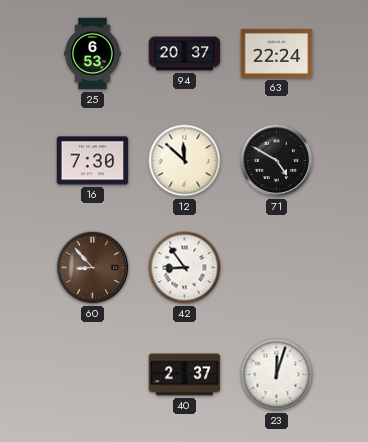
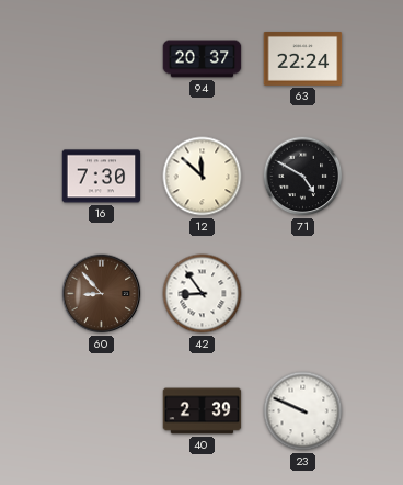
25: 6:53 -> none
40: 2:37 -> 2:39
23: 12:03 -> 9:49
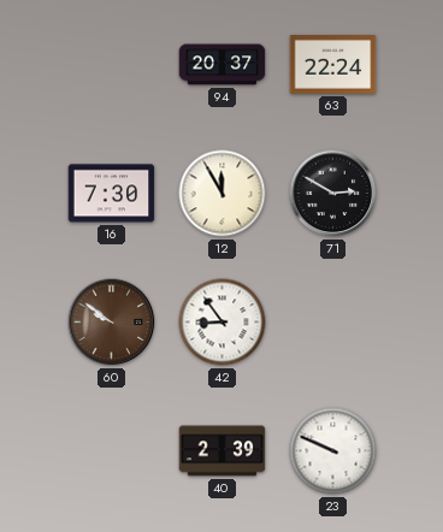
12: 11:52 -> 11:55
71: 4:50 -> 2:50
60: 8:53 -> 9:51
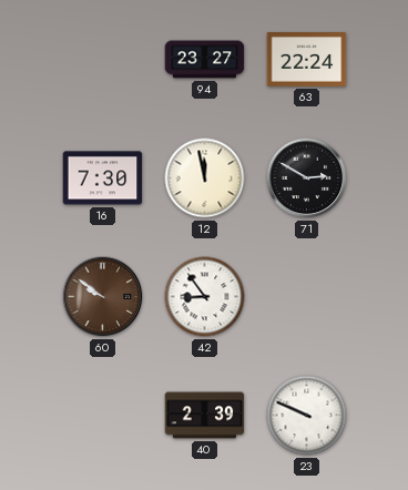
94: 20:37 -> 23:27
12: 11:55 -> 11:58
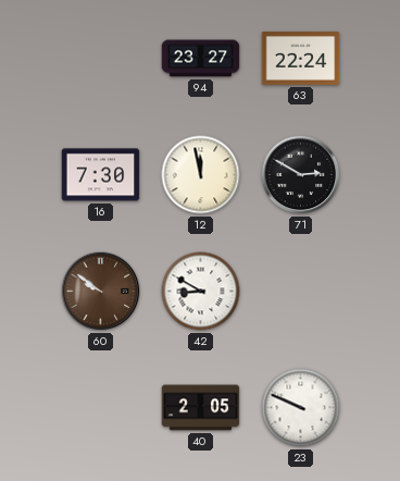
42: 8:54 -> 8:50
40: 2:39 -> 2:05
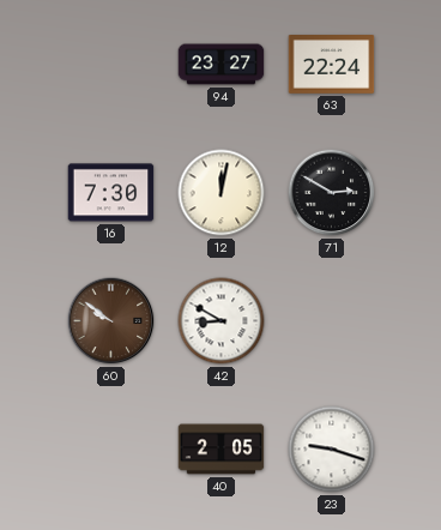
12: 11:58 -> 12:02
23: 9:49 -> 9:18
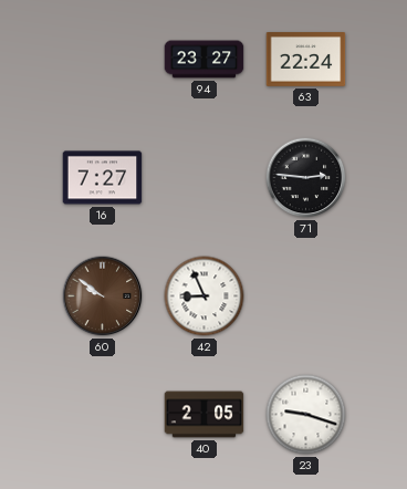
16: 7:30 -> 7:27
12: 12:02 -> none
71: 2:50 -> 2:46
42: 8:50 -> 8:56
